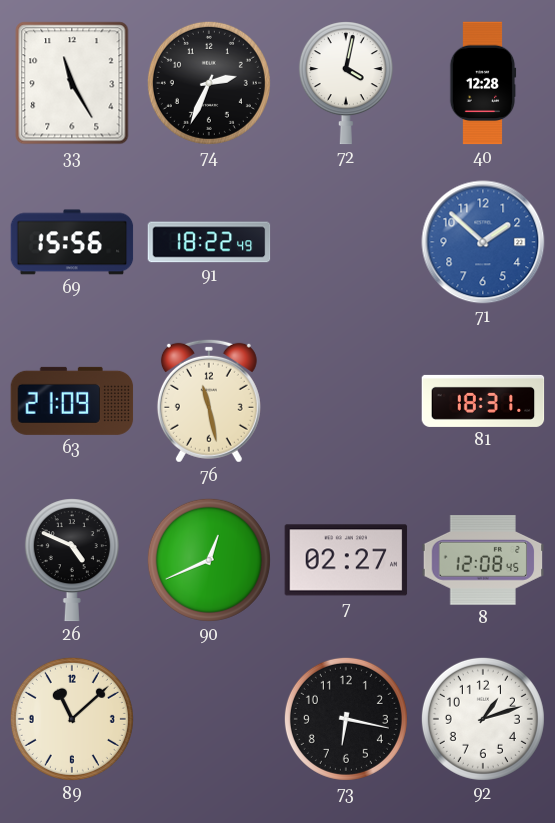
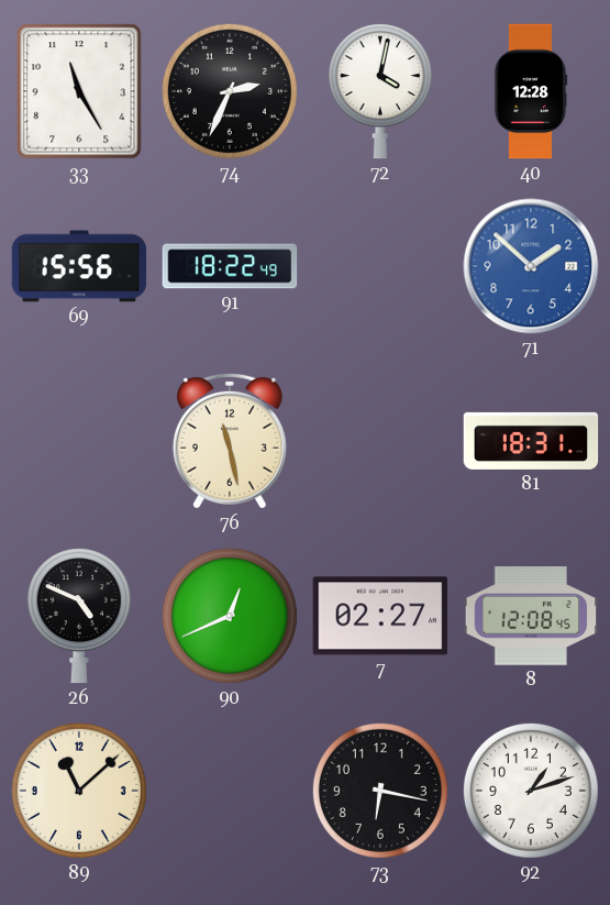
63: 21:09 -> none
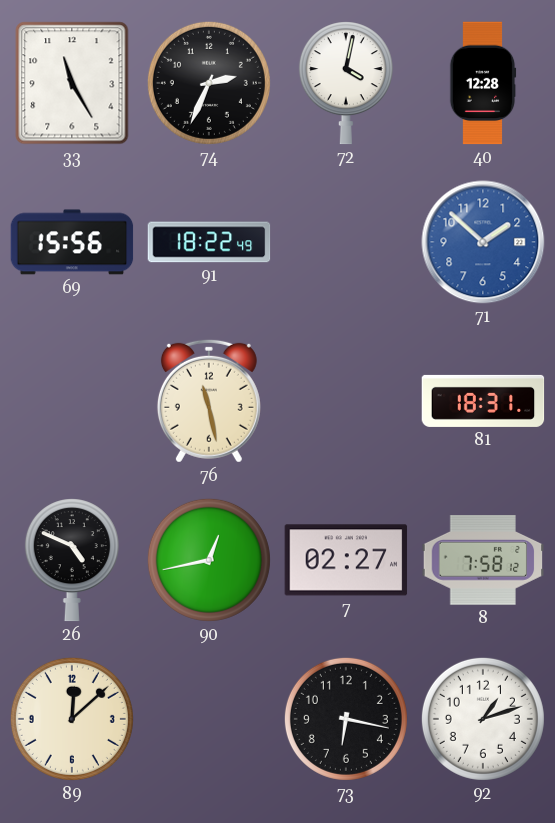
90: 12:41 -> 12:43
8: 12:08 -> 7:58
89: 11:08 -> 12:08
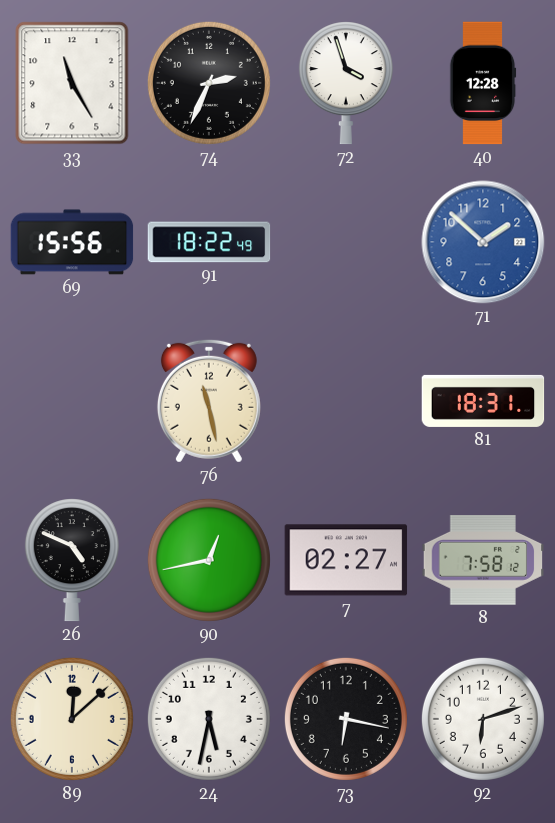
72: 4:02 -> 3:57
24: none -> 5:32
92: 1:12 -> 6:12
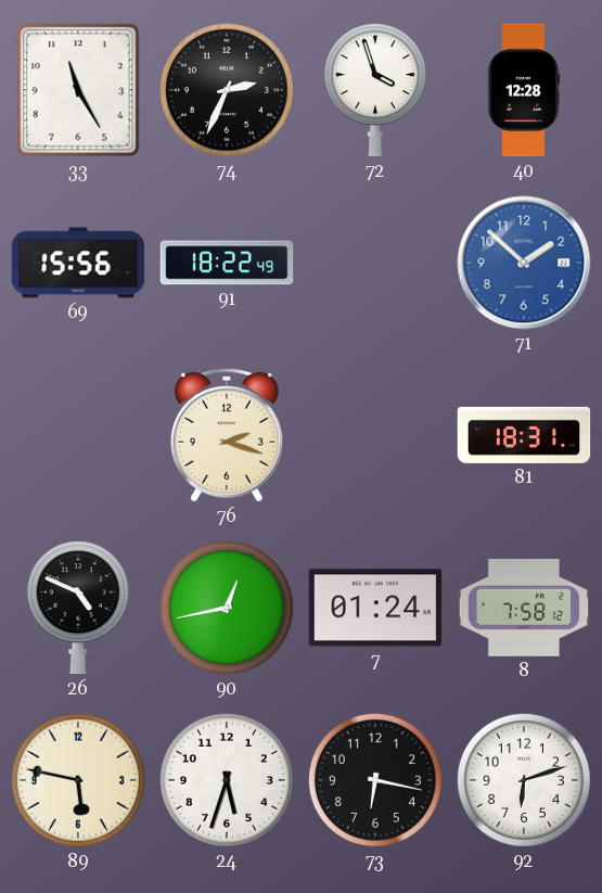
76: 11:28 -> 2:18
7: 02:27 -> 01:24
89: 12:08 -> 5:47
24: 5:32 -> 5:33
